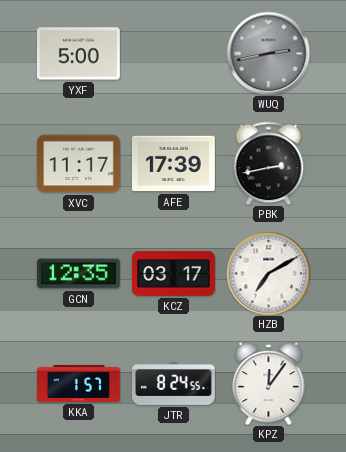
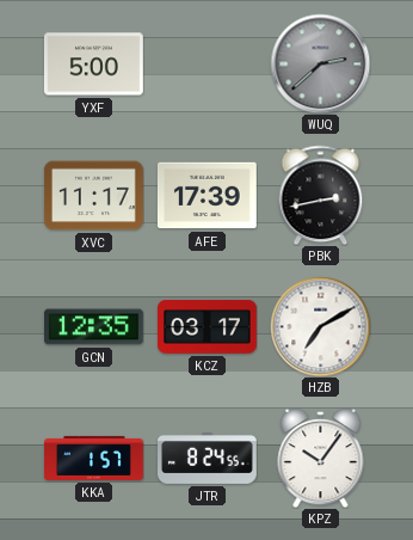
WUQ: 2:43 -> 2:38
KPZ: 12:06 -> 10:06
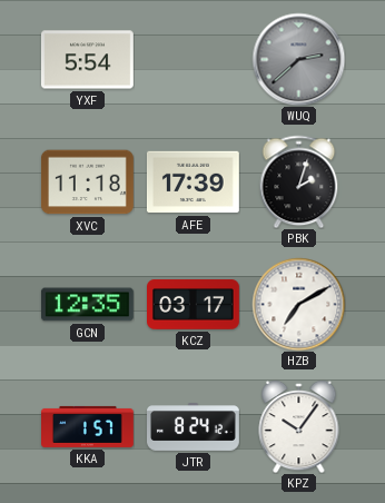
YXF: 5:00 -> 5:54
XVC: 11:17 -> 11:18
PBK: 2:43 -> 2:03
JTR: 8:24:55 -> 8:24:12
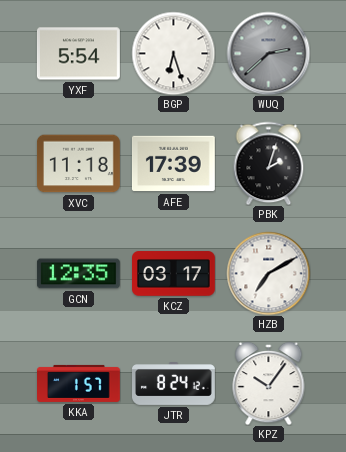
BGP: none -> 6:27
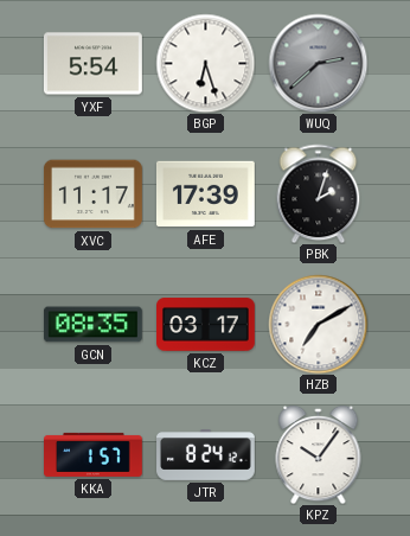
XVC: 11:18 -> 11:17
GCN: 12:35 -> 08:35
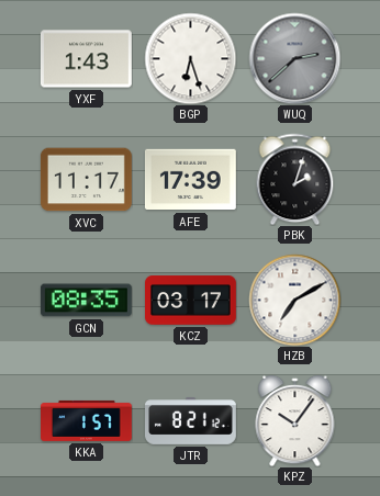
YXF: 5:54 -> 1:43
JTR: 8:24 -> 8:21
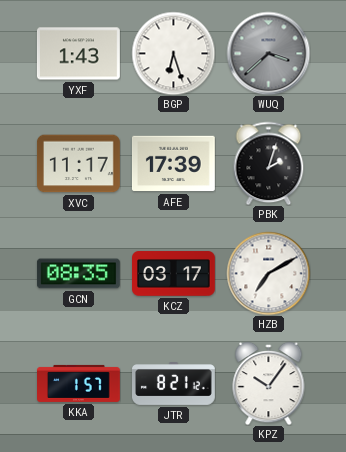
WUQ: 2:38 -> 3:38
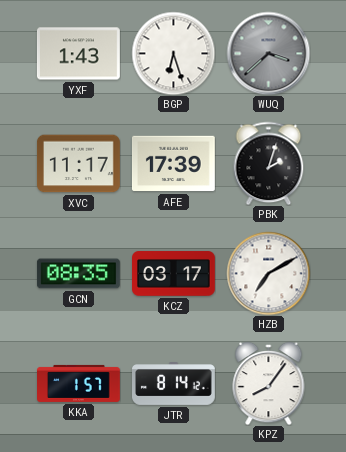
JTR: 8:21 -> 8:14
KPZ: 10:06 -> 8:06
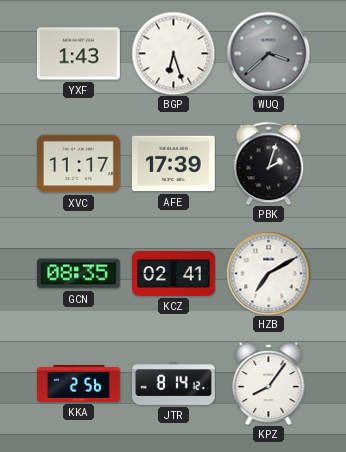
KCZ: 03:17 -> 02:41
KKA: 1:57 -> 2:56
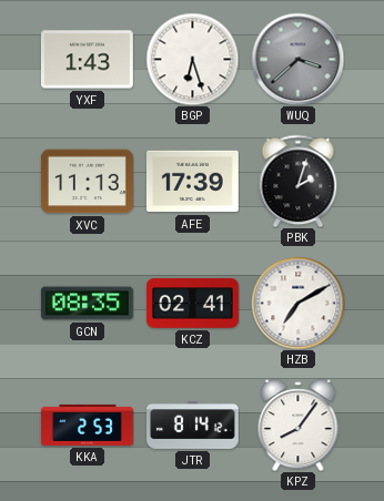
XVC: 11:17 -> 11:13
KKA: 2:56 -> 2:53
